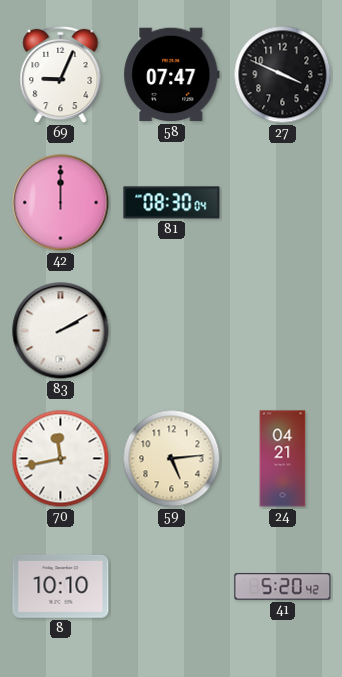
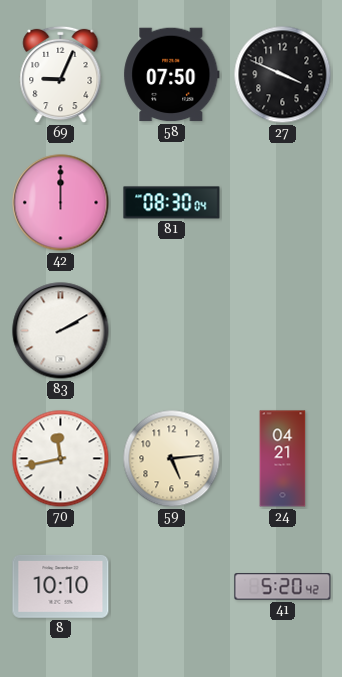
58: 07:47 -> 07:50
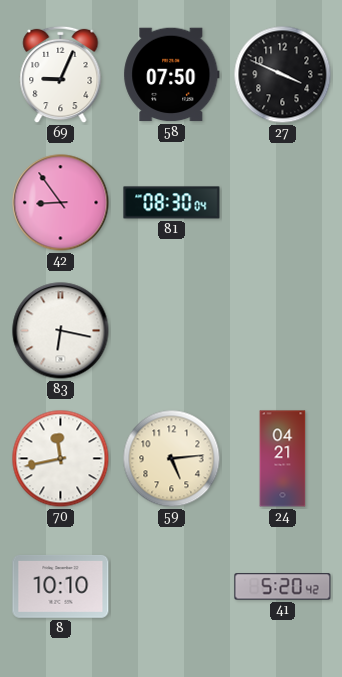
42: 12:00 -> 8:54
83: 2:10 -> 6:17
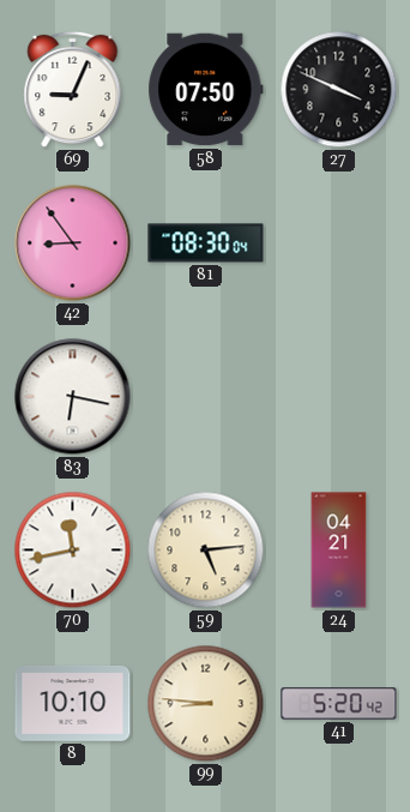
99: none -> 8:46
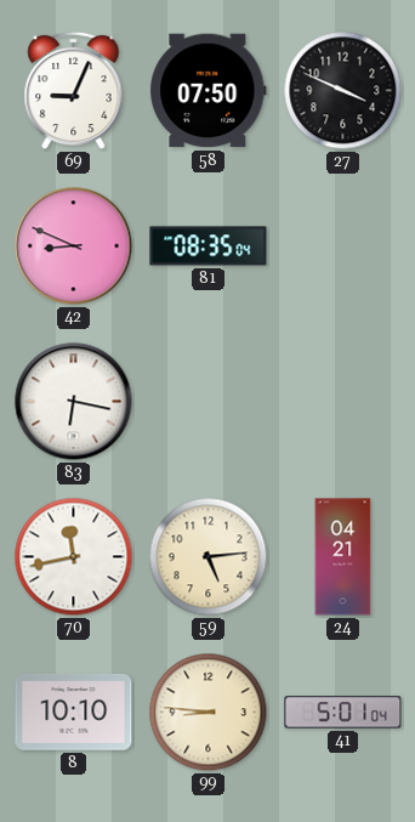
42: 8:54 -> 8:49
81: 08:30 -> 08:35
41: 5:20 -> 5:01
